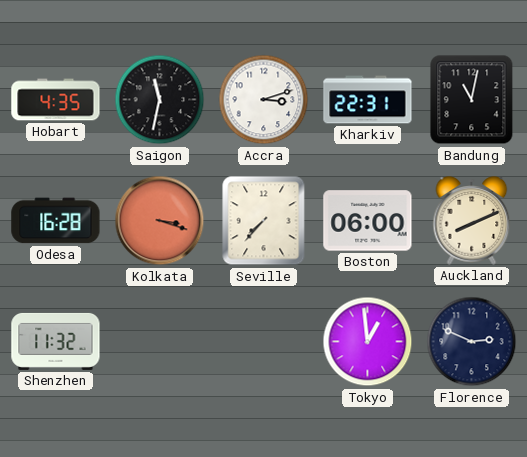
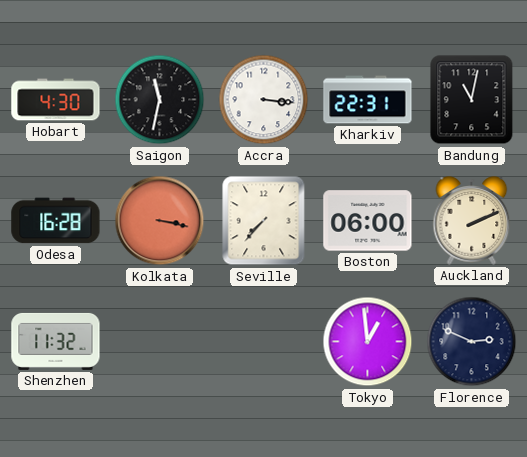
Hobart: 4:35 -> 4:30
Accra: 3:12 -> 3:16
Kolkata: 3:18 -> 3:17
Auckland: 8:11 -> 2:11
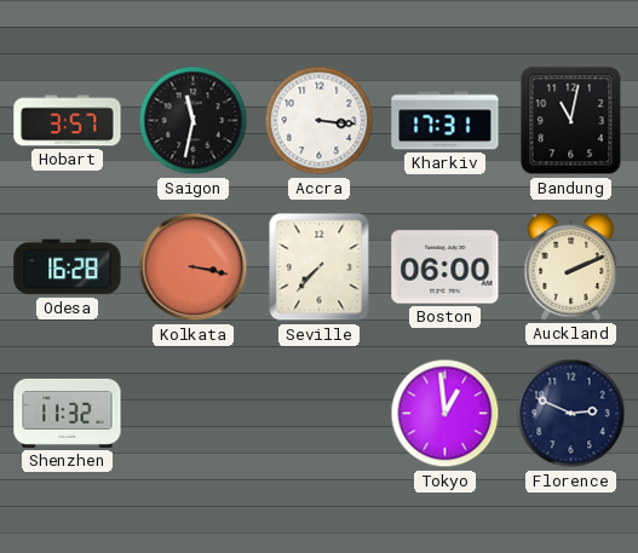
Hobart: 4:30 -> 3:57
Kharkiv: 22:31 -> 17:31
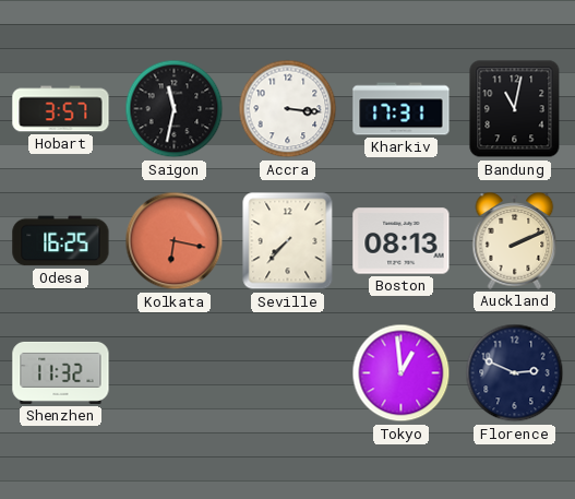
Odesa: 16:28 -> 16:25
Kolkata: 3:17 -> 6:17
Boston: 06:00 -> 08:13
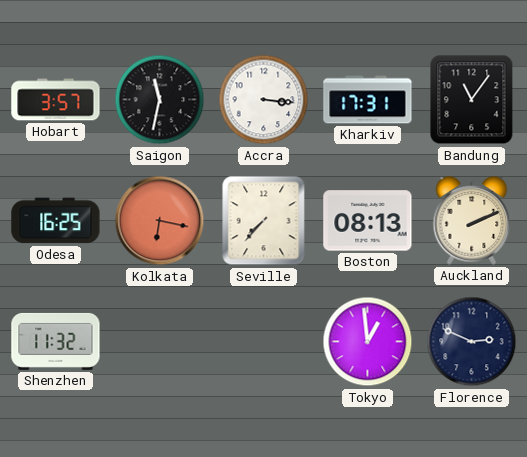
Bandung: 11:02 -> 11:06
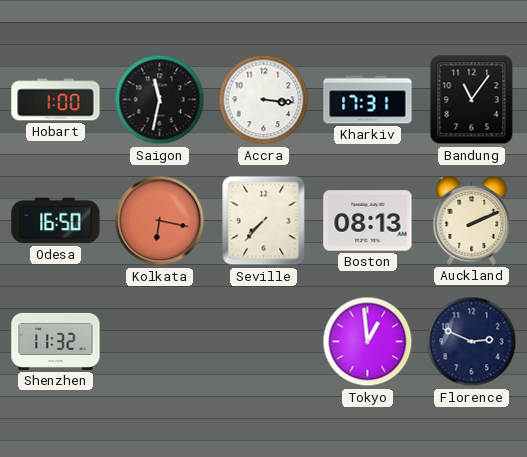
Hobart: 3:57 -> 1:00
Odesa: 16:25 -> 16:50
